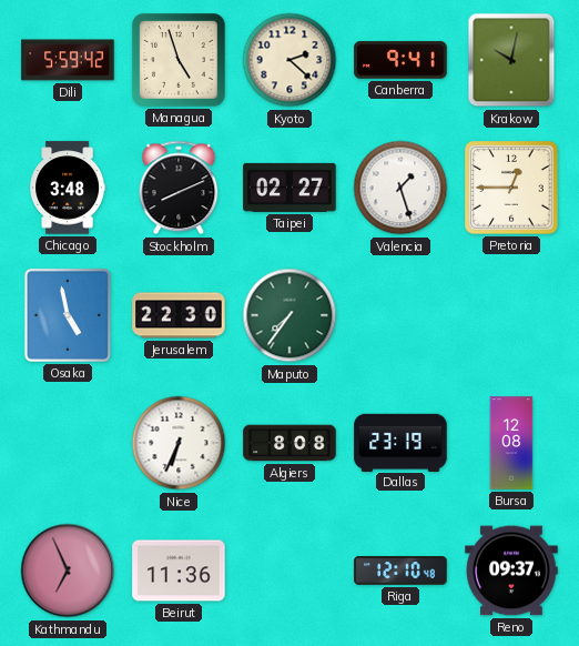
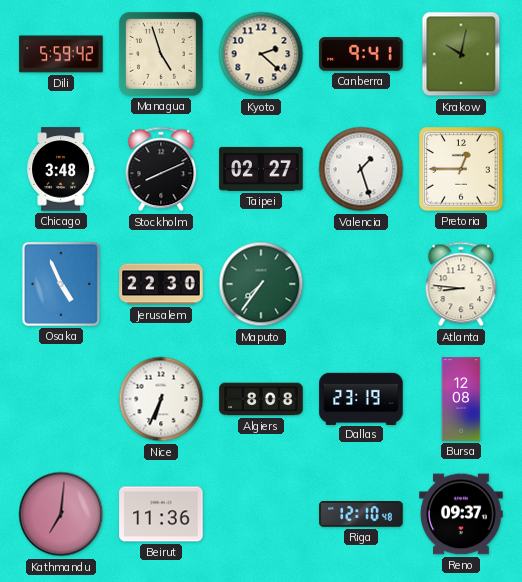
Osaka: 4:58 -> 4:56
Atlanta: none -> 8:46
Kathmandu: 6:56 -> 7:01
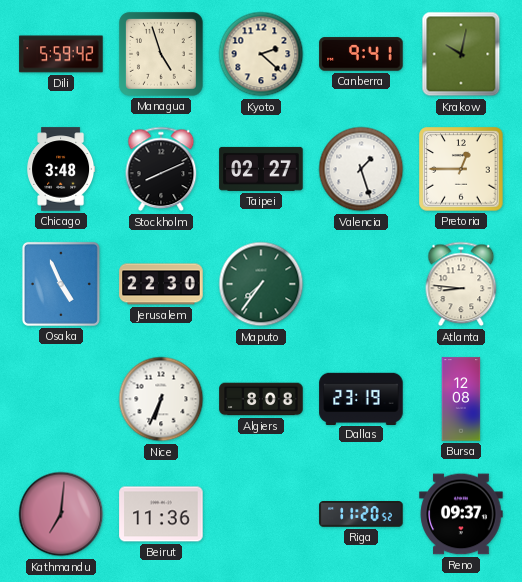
Riga: 12:10 -> 11:20
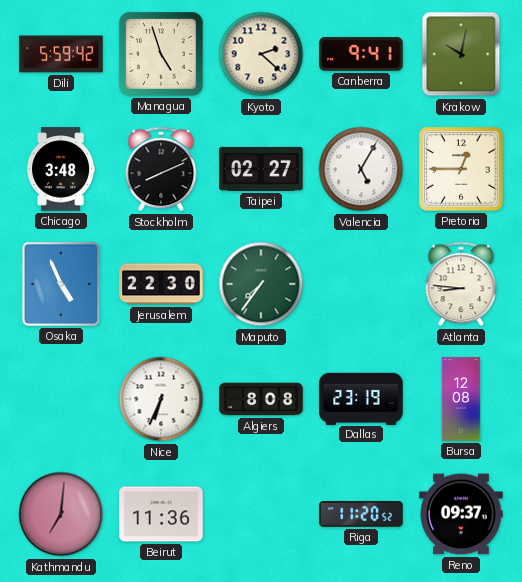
Valencia: 1:27 -> 5:05
